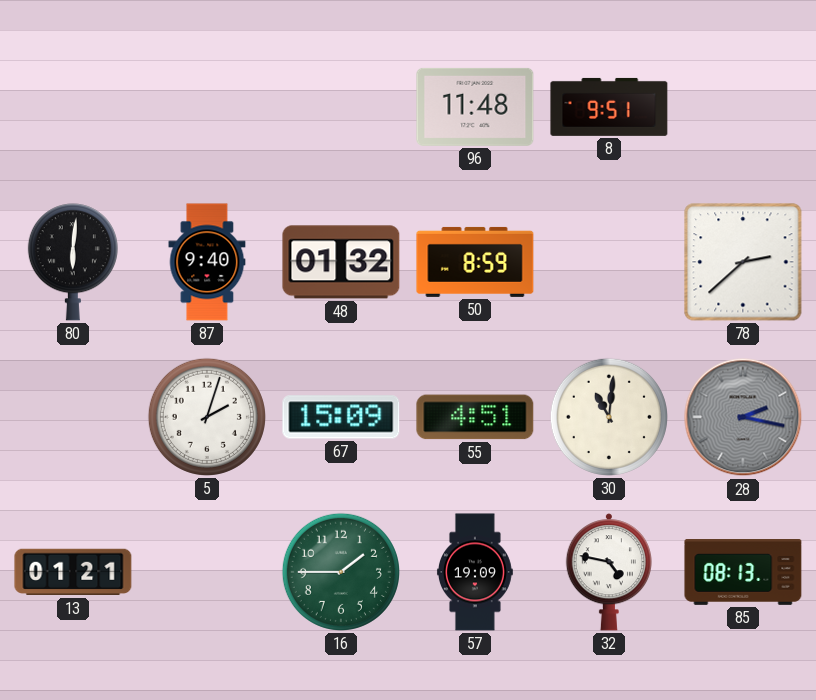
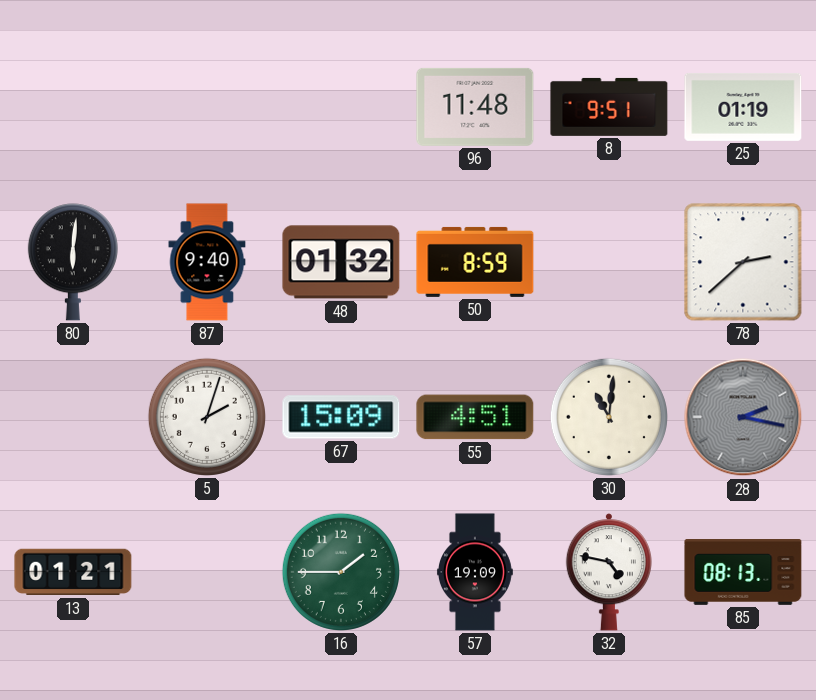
25: none -> 01:19
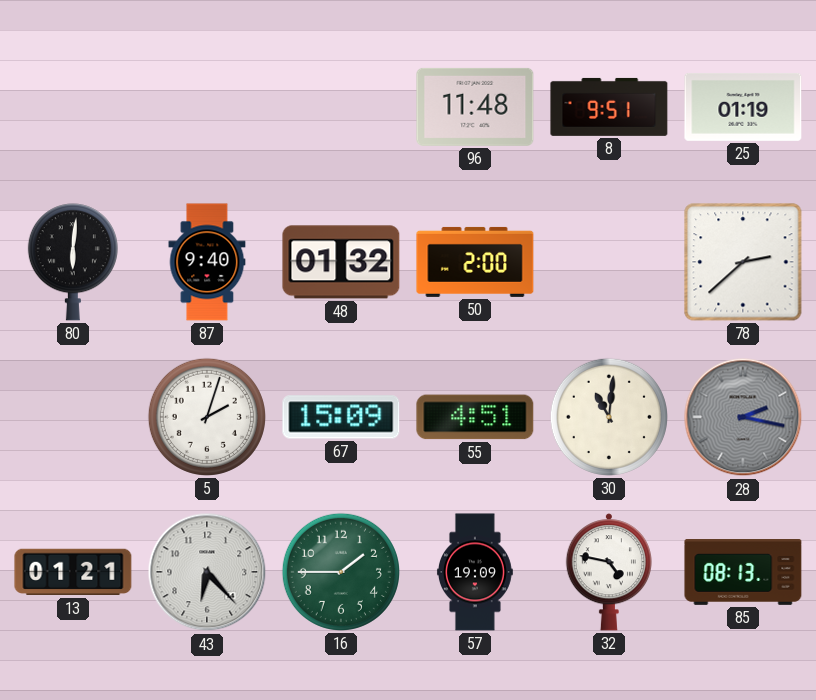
50: 8:59 -> 2:00
43: none -> 6:23
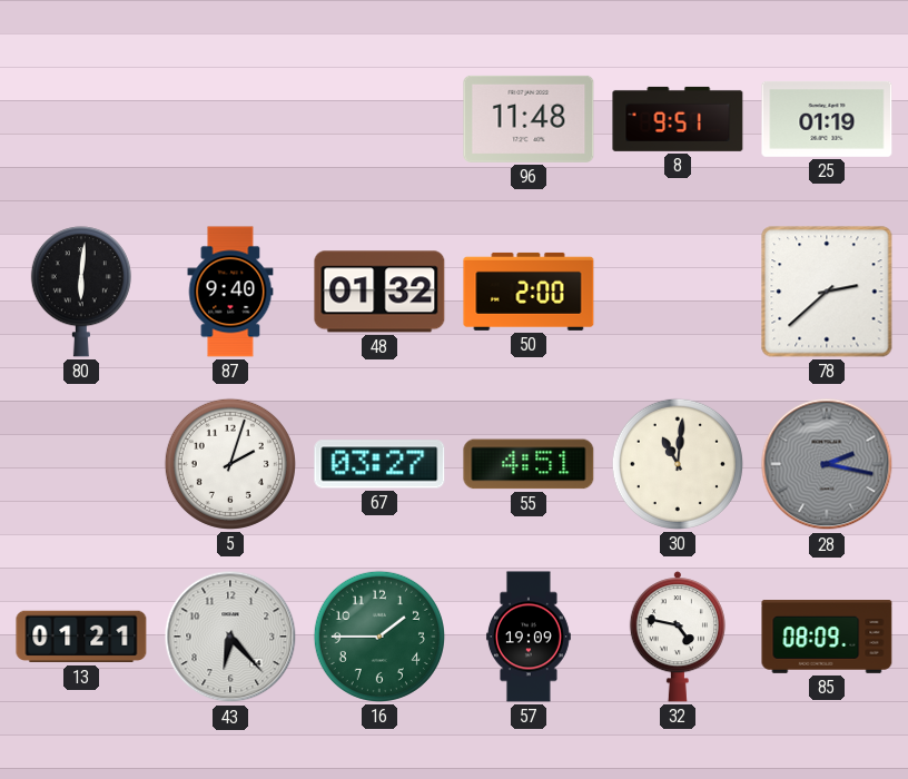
67: 15:09 -> 03:27
85: 08:13 -> 08:09
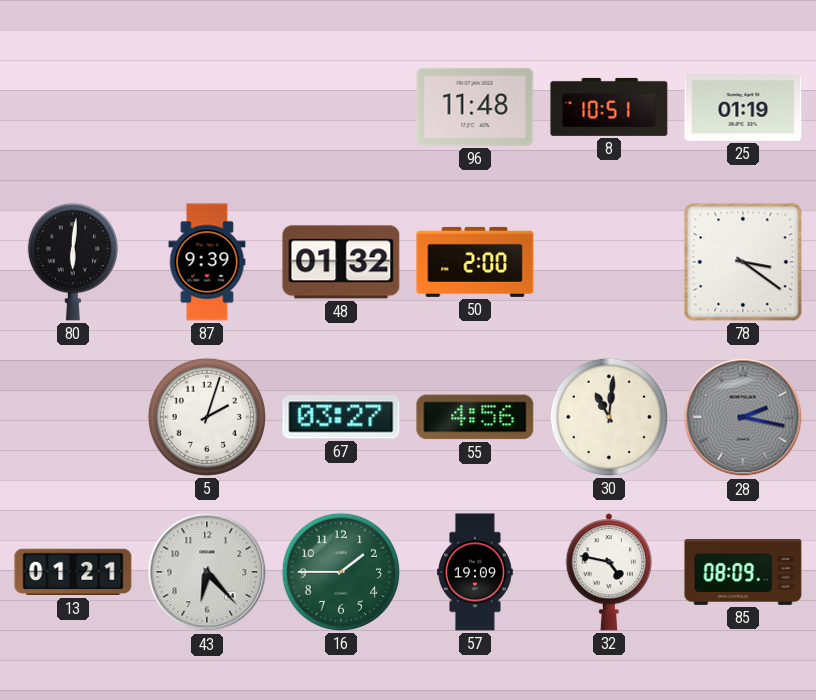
8: 9:51 -> 10:51
87: 9:40 -> 9:39
78: 2:38 -> 3:21
55: 4:51 -> 4:56
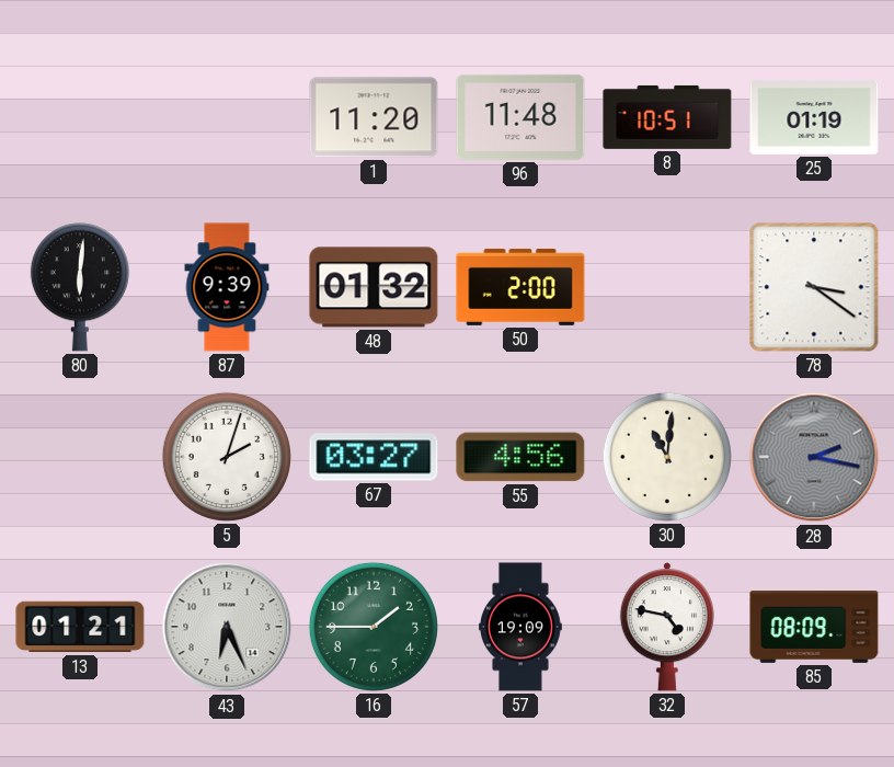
1: none -> 11:20
43: 6:23 -> 6:26
